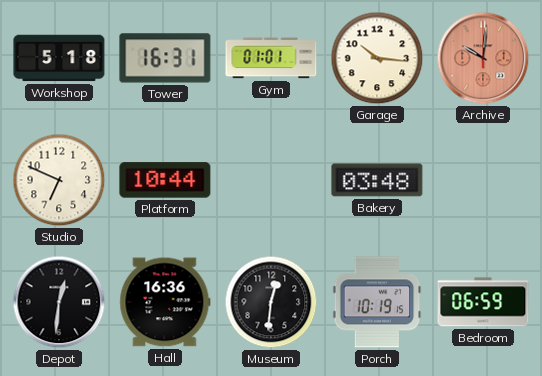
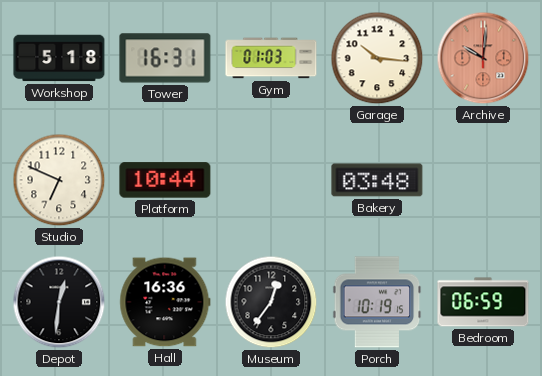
Gym: 01:01 -> 01:03
Museum: 12:31 -> 12:36
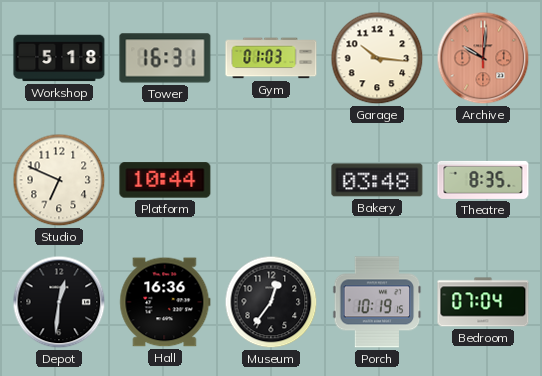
Theatre: none -> 8:35
Bedroom: 06:59 -> 07:04
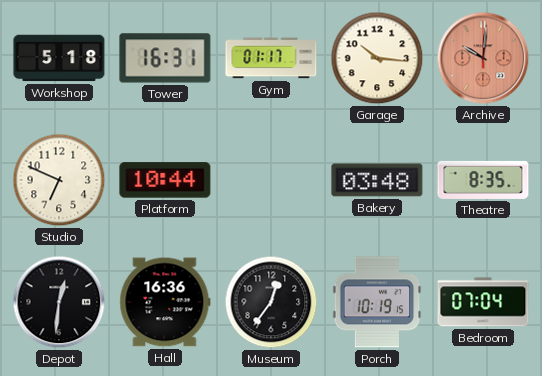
Gym: 01:03 -> 01:17
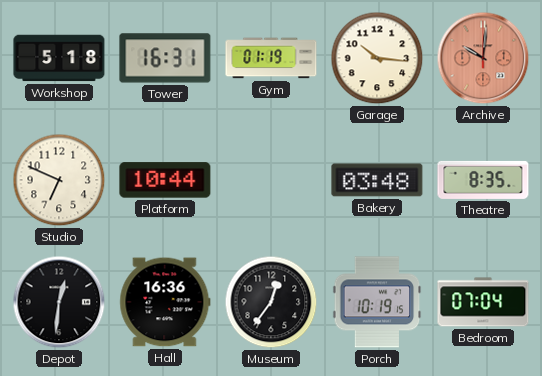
Gym: 01:17 -> 01:19
